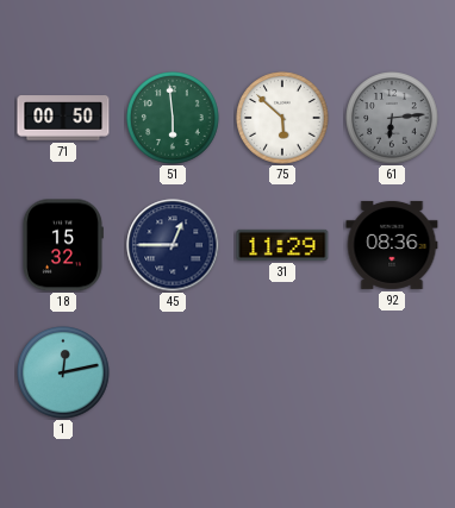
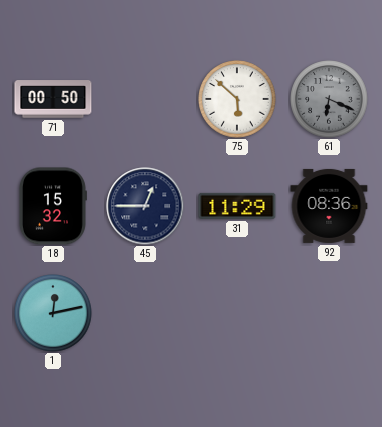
51: 5:59 -> none
61: 6:14 -> 6:19
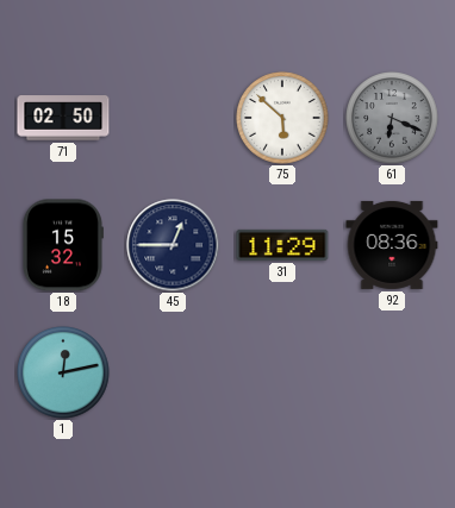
71: 00:50 -> 02:50
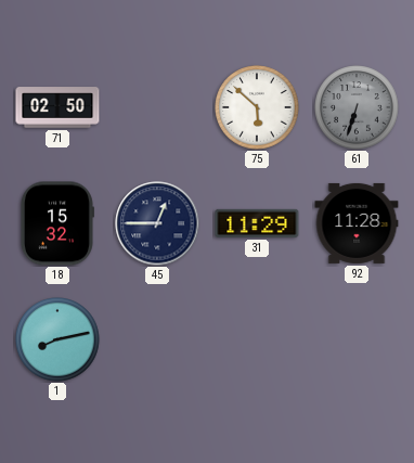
61: 6:19 -> 6:33
92: 08:36 -> 11:28
1: 12:13 -> 8:13
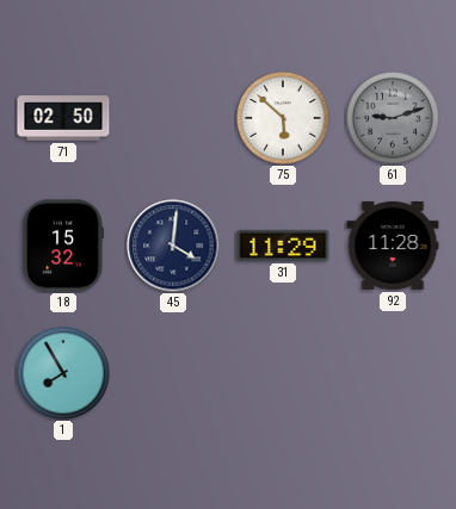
61: 6:33 -> 9:12
45: 12:45 -> 4:01
1: 8:13 -> 7:55
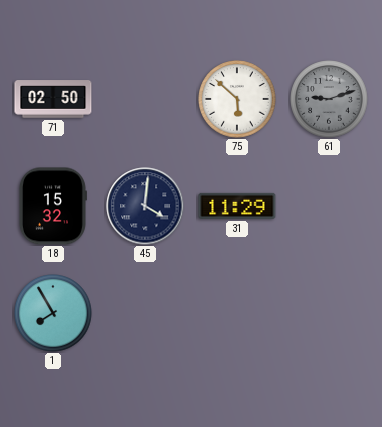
92: 11:28 -> none
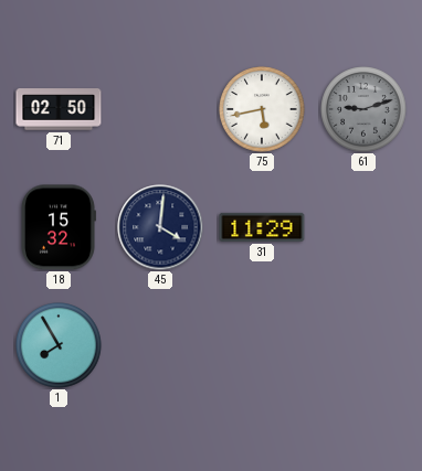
75: 5:52 -> 5:43
